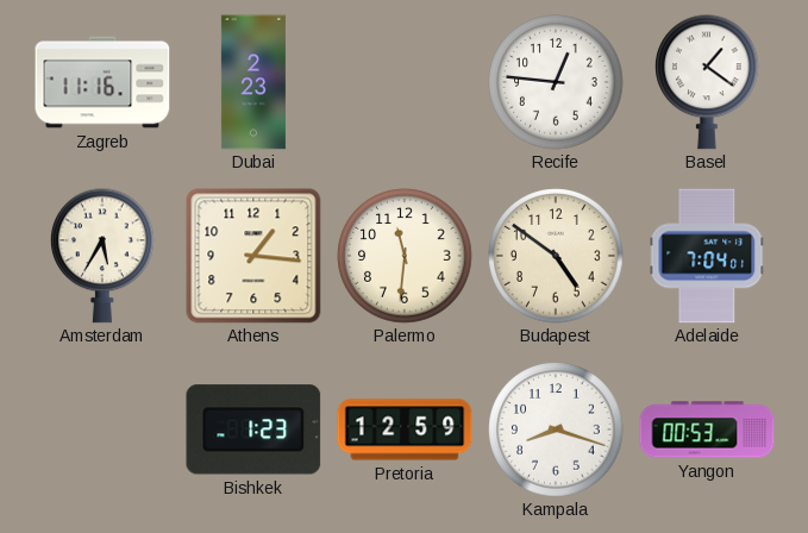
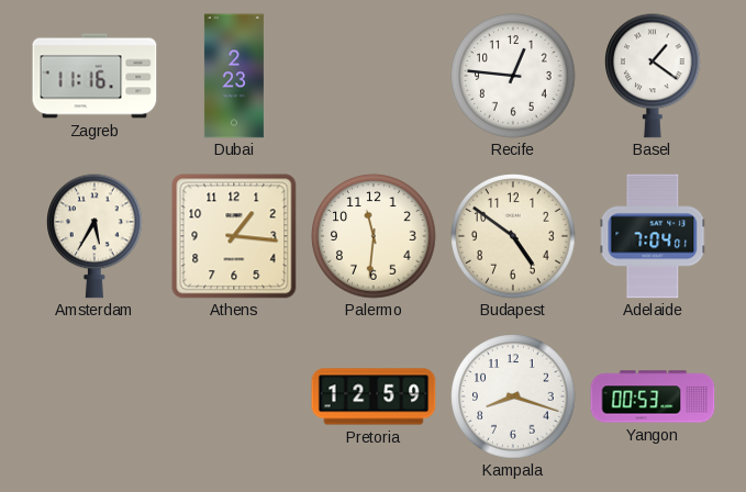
Bishkek: 1:23 -> none
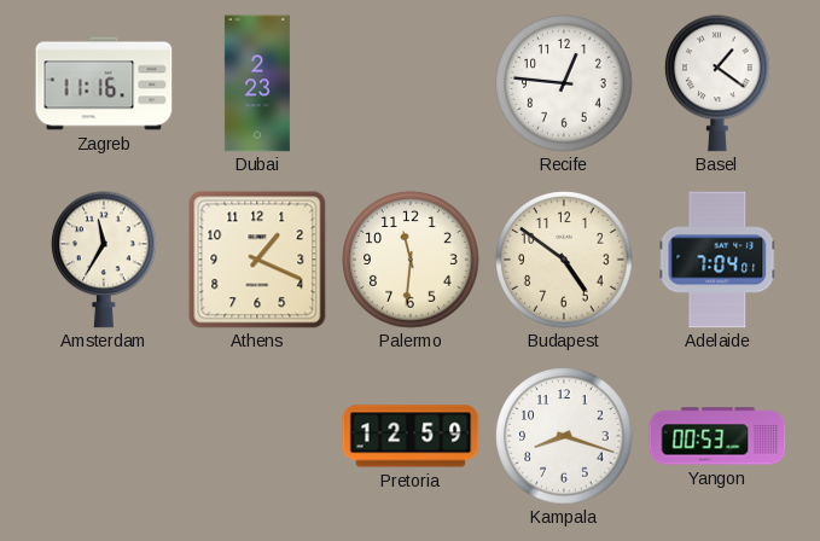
Amsterdam: 5:35 -> 11:35
Athens: 1:16 -> 1:19
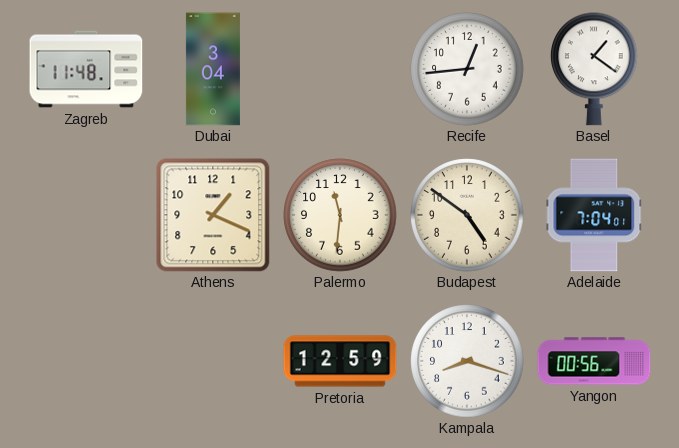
Zagreb: 11:16 -> 11:48
Dubai: 2:23 -> 3:04
Recife: 12:46 -> 12:44
Amsterdam: 11:35 -> none
Yangon: 00:53 -> 00:56
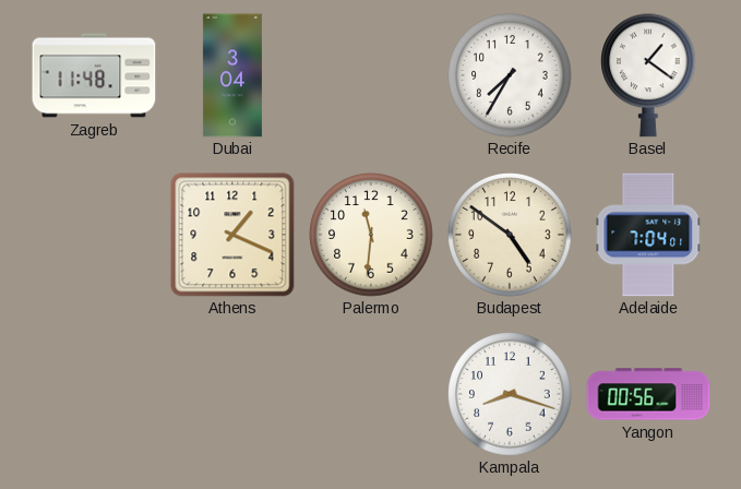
Recife: 12:44 -> 7:35
Pretoria: 12:59 -> none
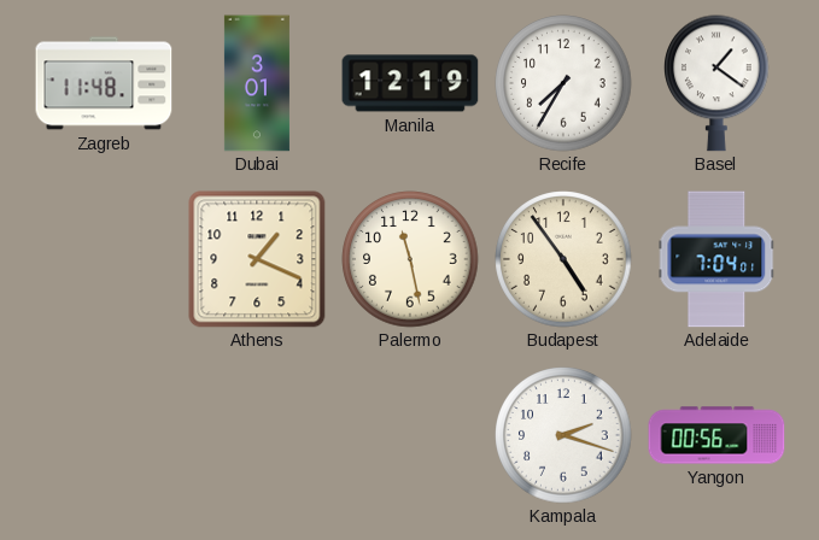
Dubai: 3:04 -> 3:01
Manila: none -> 12:19
Palermo: 11:31 -> 11:28
Budapest: 4:51 -> 4:54
Kampala: 8:18 -> 2:18
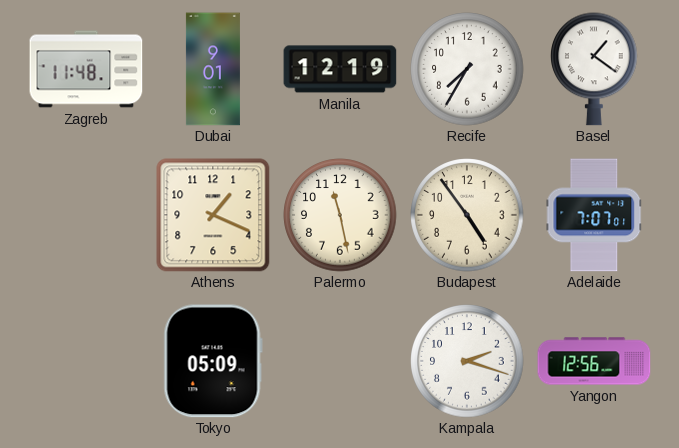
Dubai: 3:01 -> 9:01
Adelaide: 7:04 -> 7:07
Tokyo: none -> 05:09
Yangon: 00:56 -> 12:56
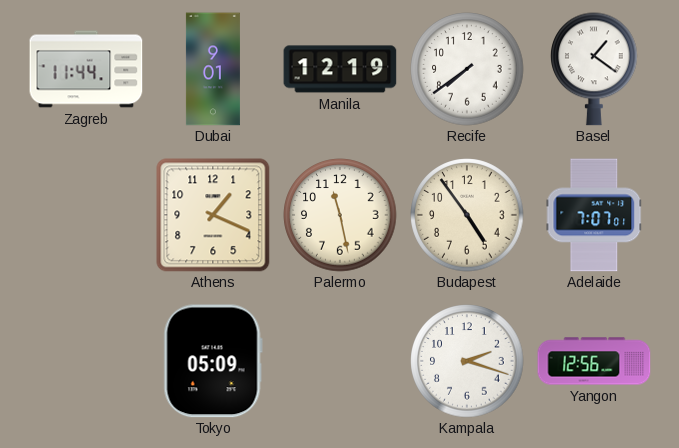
Zagreb: 11:48 -> 11:44
Recife: 7:35 -> 7:39
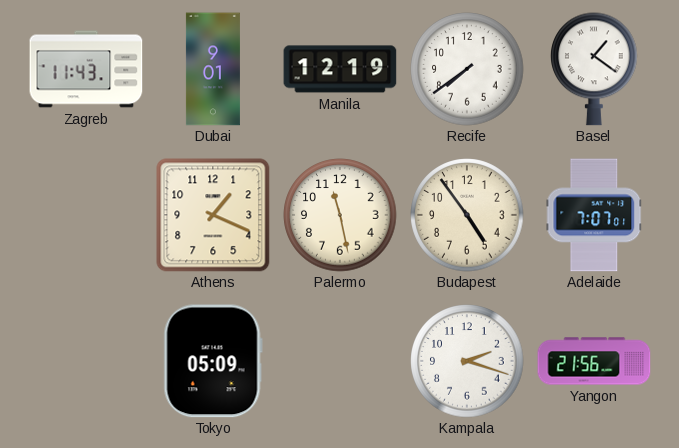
Zagreb: 11:44 -> 11:43
Yangon: 12:56 -> 21:56
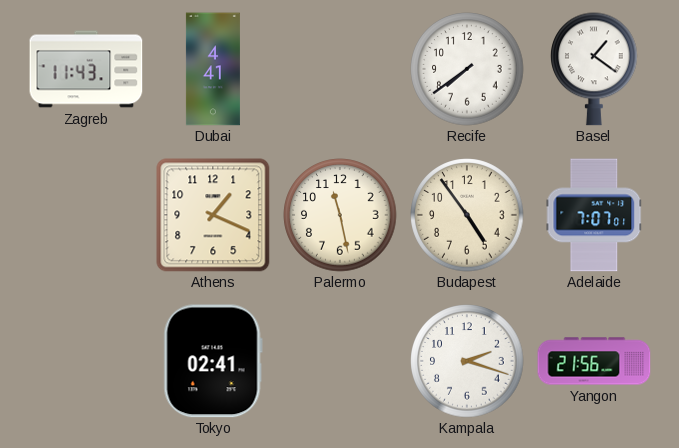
Dubai: 9:01 -> 4:41
Manila: 12:19 -> none
Tokyo: 05:09 -> 02:41
